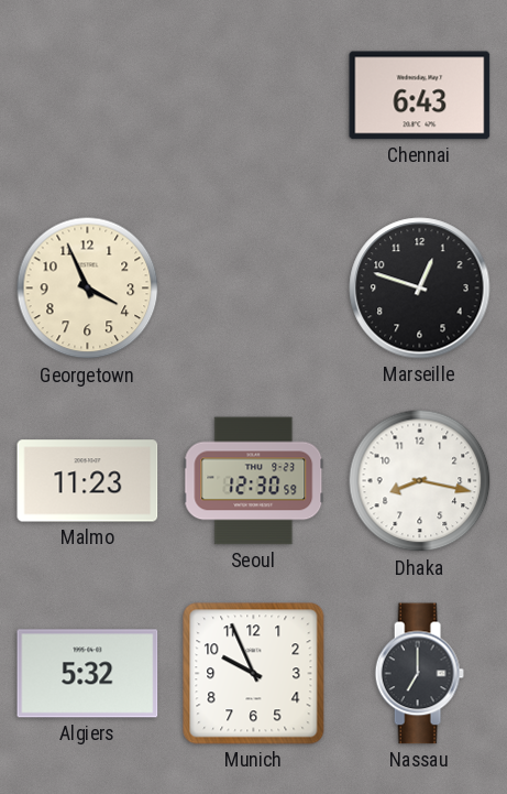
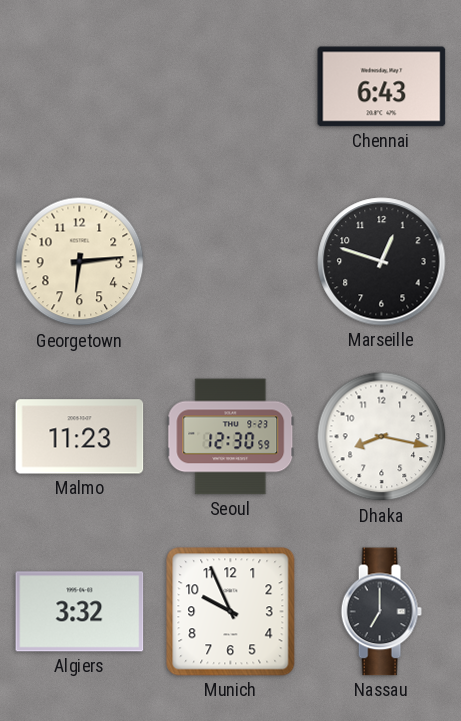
Georgetown: 3:56 -> 6:14
Algiers: 5:32 -> 3:32
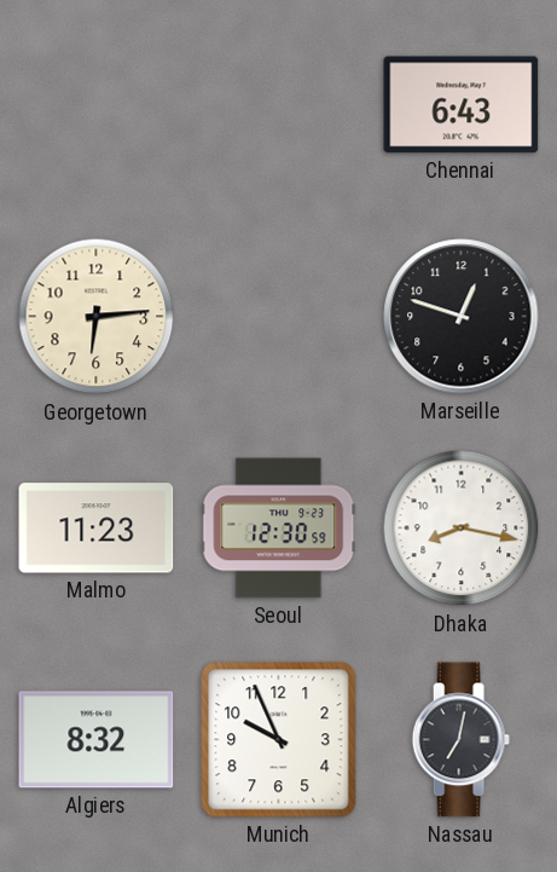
Algiers: 3:32 -> 8:32
Nassau: 7:00 -> 7:02
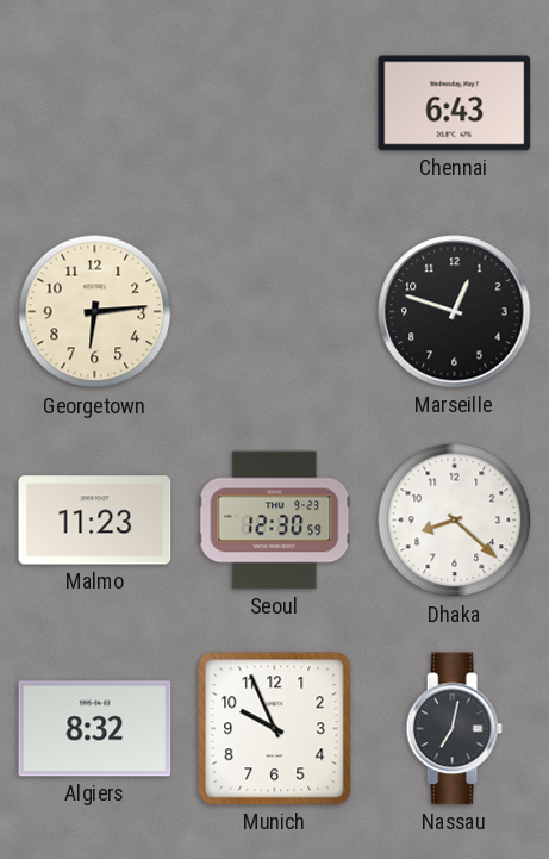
Dhaka: 8:17 -> 8:22
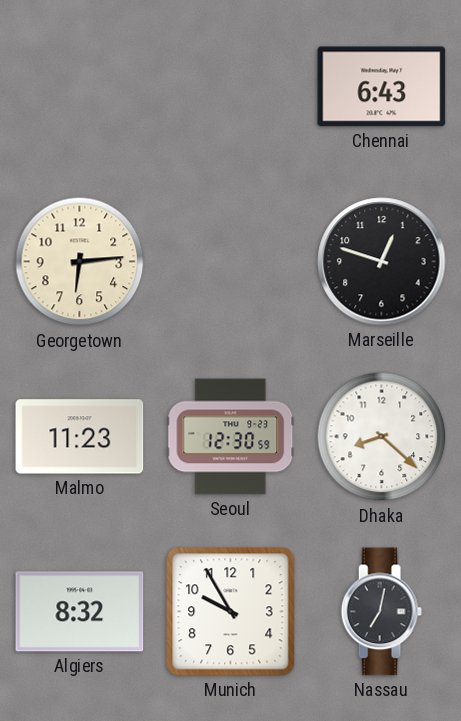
Munich: 9:56 -> 9:55
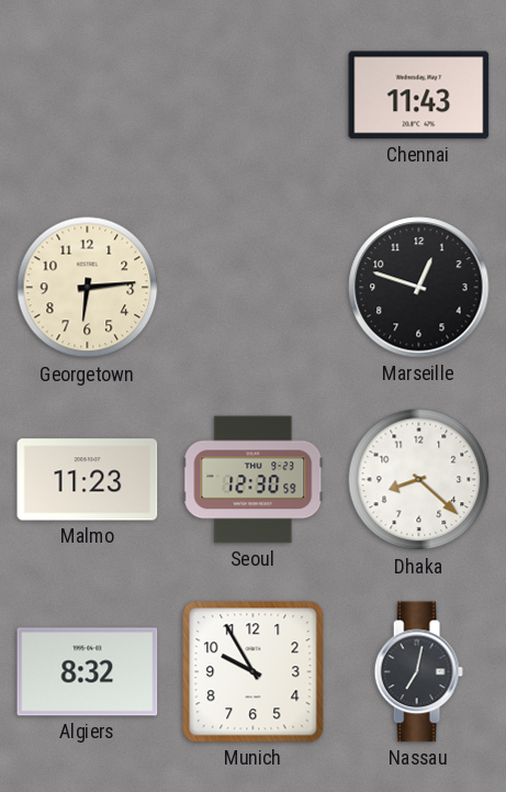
Chennai: 6:43 -> 11:43
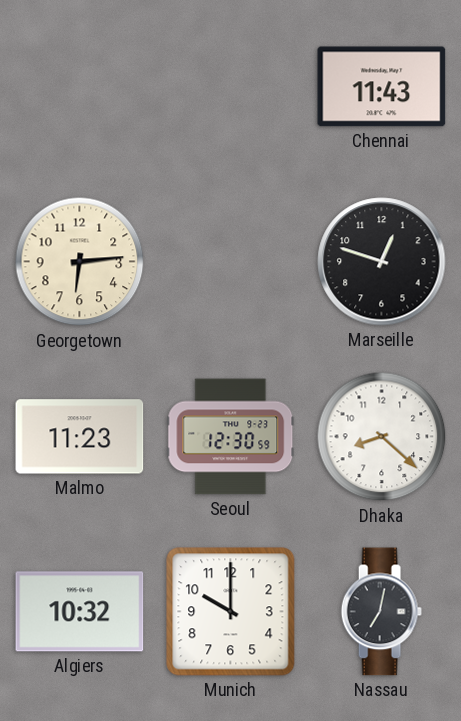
Algiers: 8:32 -> 10:32
Munich: 9:55 -> 10:00
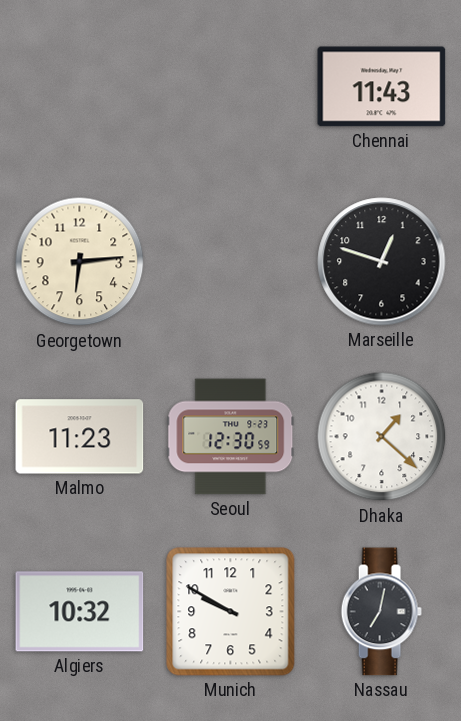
Dhaka: 8:22 -> 1:22
Munich: 10:00 -> 9:50
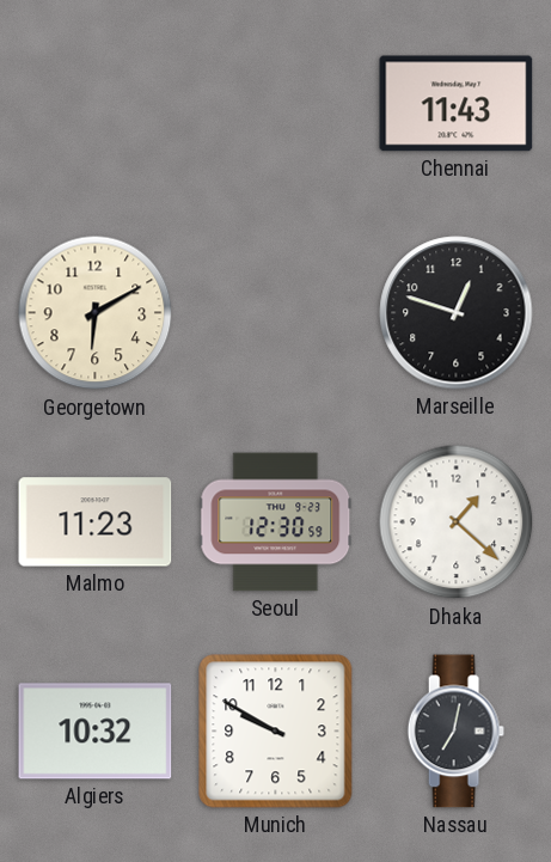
Georgetown: 6:14 -> 6:10
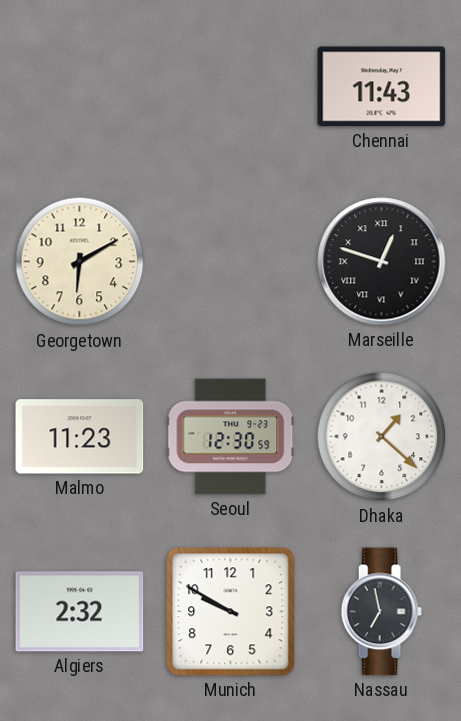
Marseille numerals: Arabic -> Roman
Algiers: 10:32 -> 2:32
Nassau: 7:02 -> 6:58
